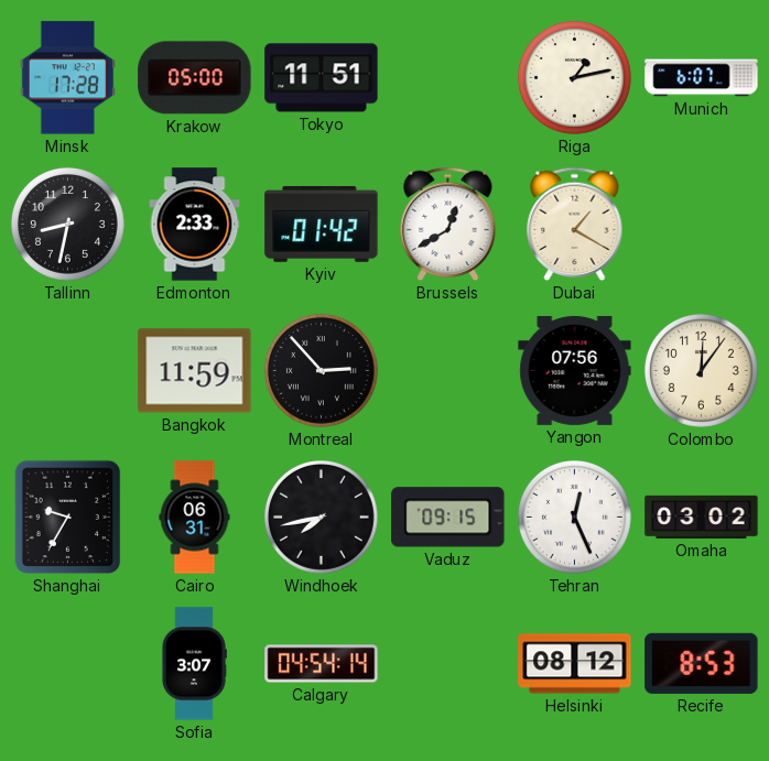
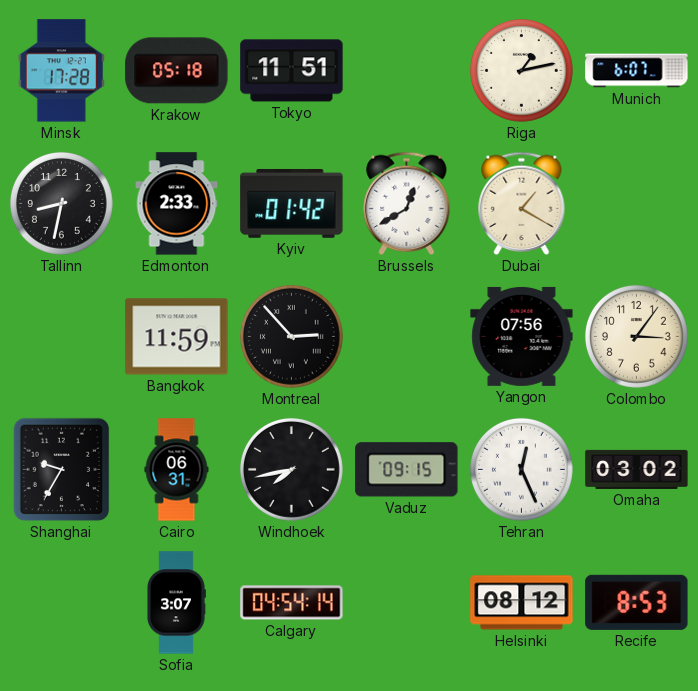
Krakow: 05:00 -> 05:18
Colombo: 12:06 -> 3:06
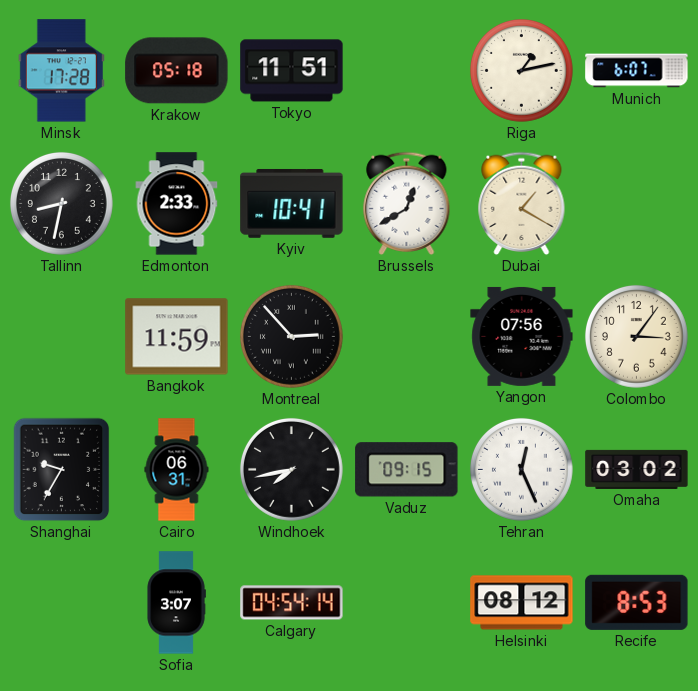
Kyiv: 01:42 -> 10:41
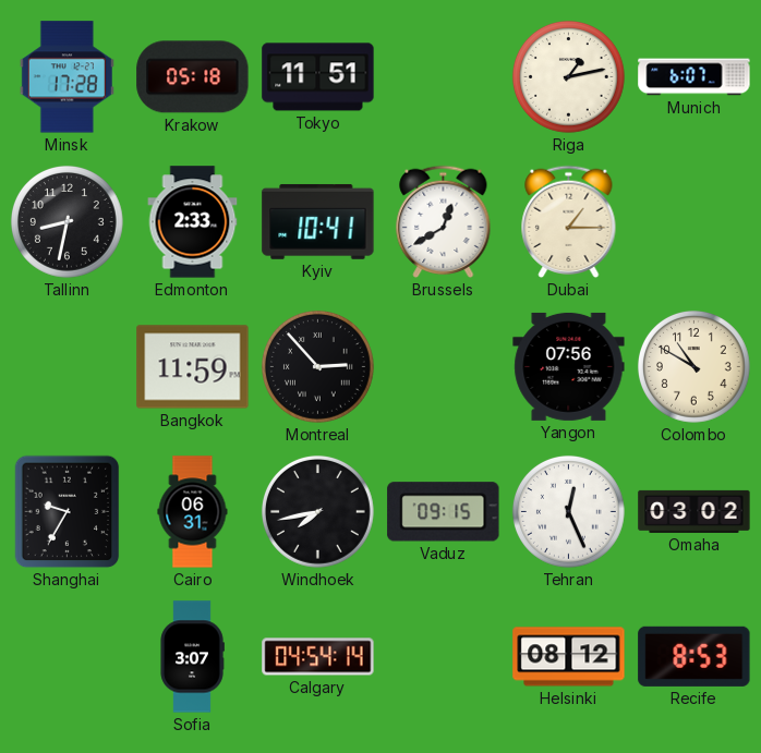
Dubai: 1:20 -> 1:15
Colombo: 3:06 -> 10:50
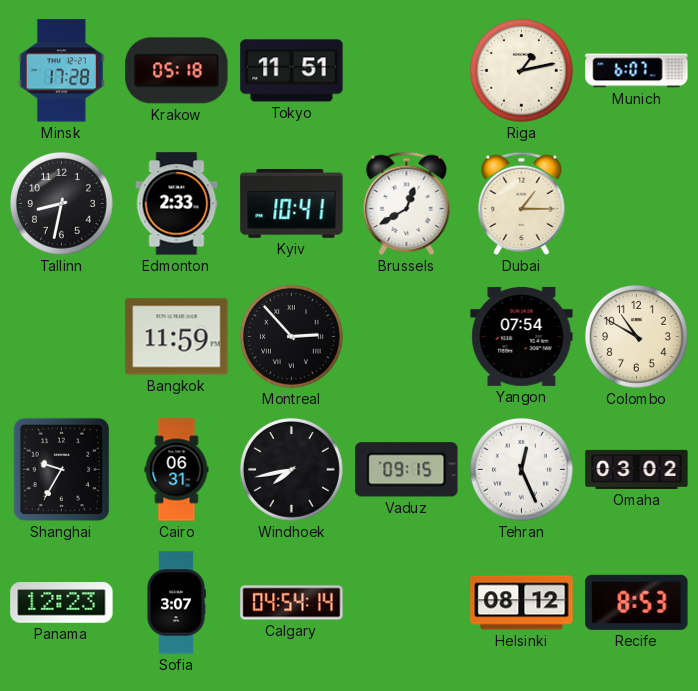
Yangon: 07:56 -> 07:54
Panama: none -> 12:23
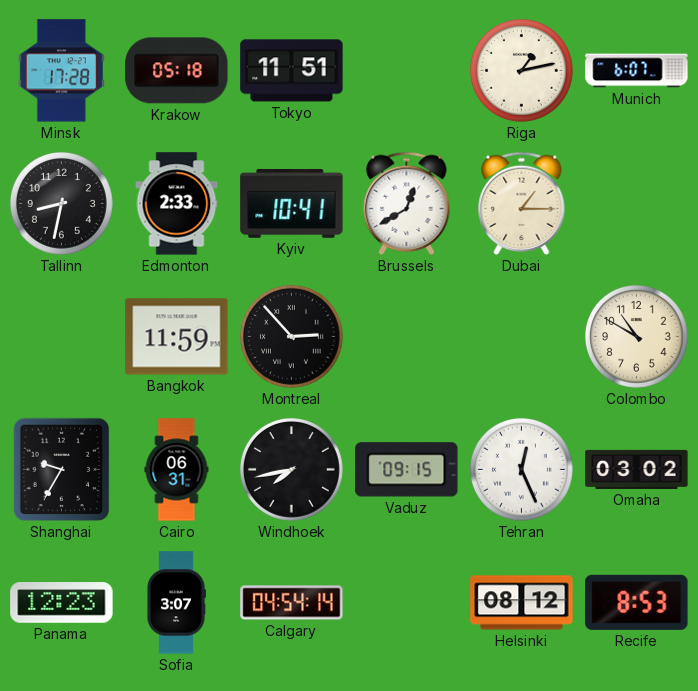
Yangon: 07:54 -> none
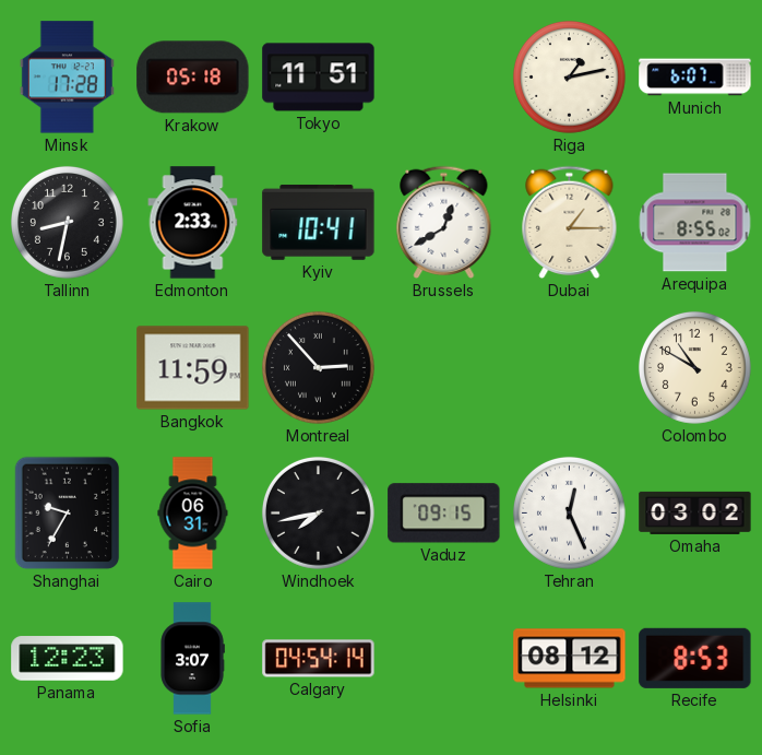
Arequipa: none -> 8:55
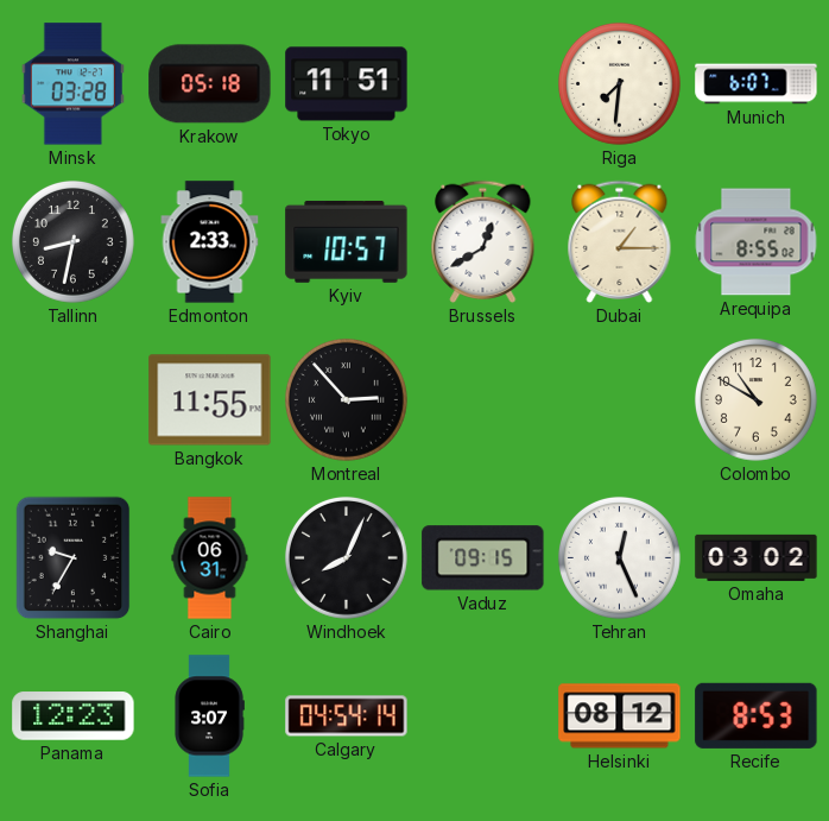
Minsk: 17:28 -> 03:28
Riga: 1:13 -> 7:31
Kyiv: 10:41 -> 10:57
Bangkok: 11:59 -> 11:55
Windhoek: 7:43 -> 8:04
